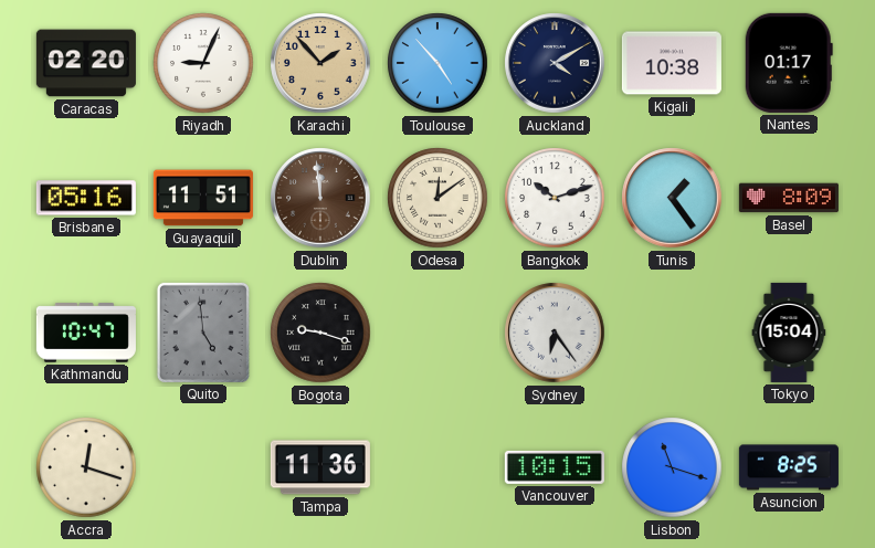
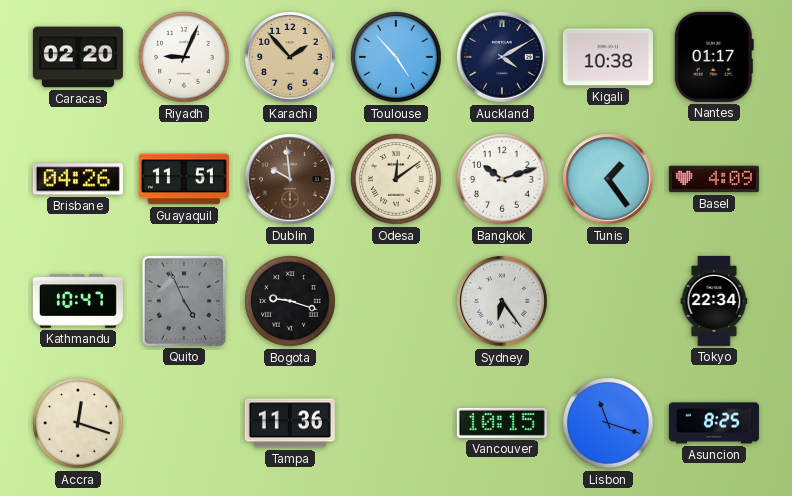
Brisbane: 05:16 -> 04:26
Dublin: 11:59 -> 9:59
Basel: 8:09 -> 4:09
Quito: 4:59 -> 4:56
Tokyo: 15:04 -> 22:34
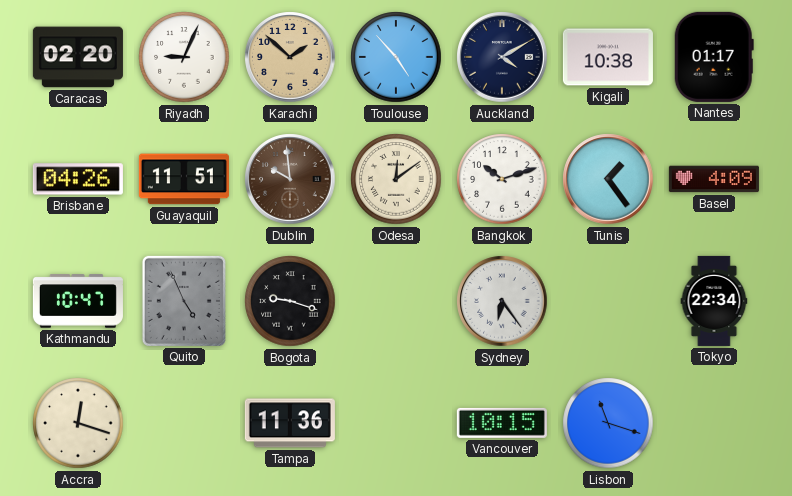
Karachi: 1:53 -> 1:52
Asuncion: 8:25 -> none
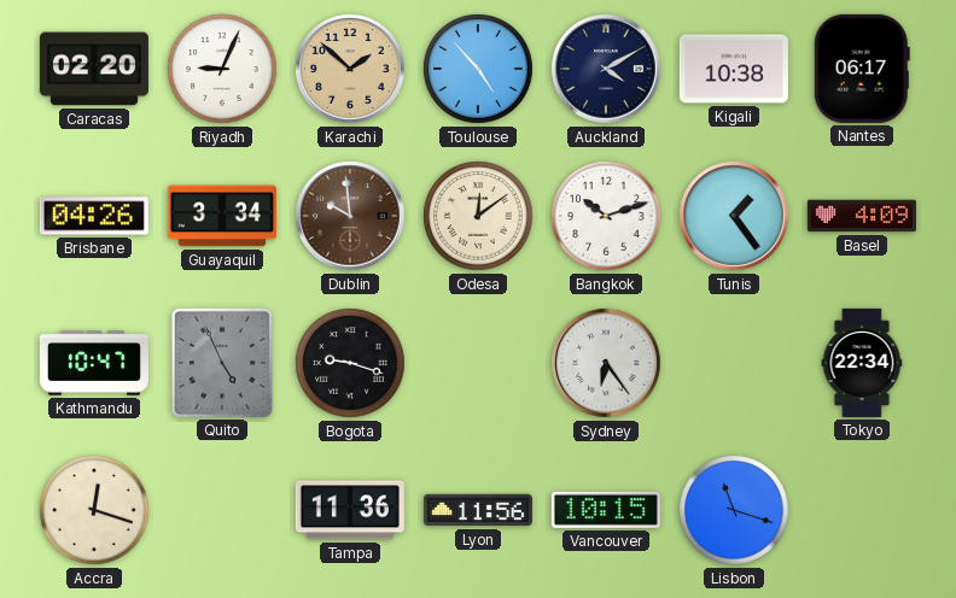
Nantes: 01:17 -> 06:17
Guayaquil: 11:51 -> 3:34
Lyon: none -> 11:56
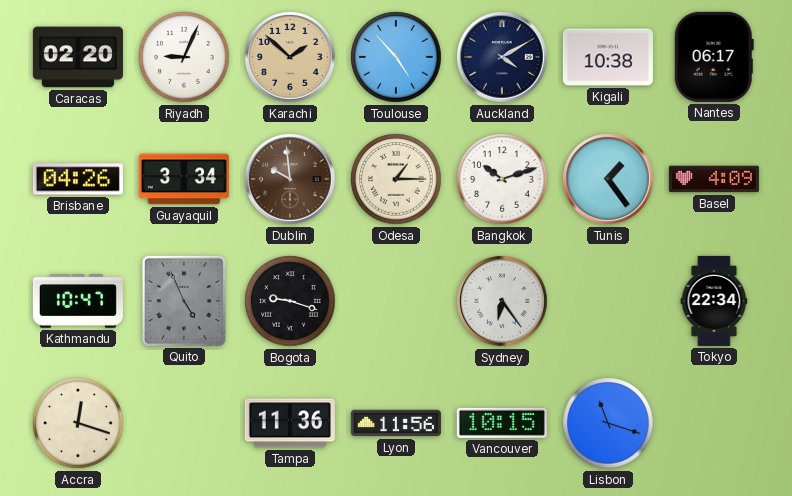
Odesa: 12:09 -> 1:15
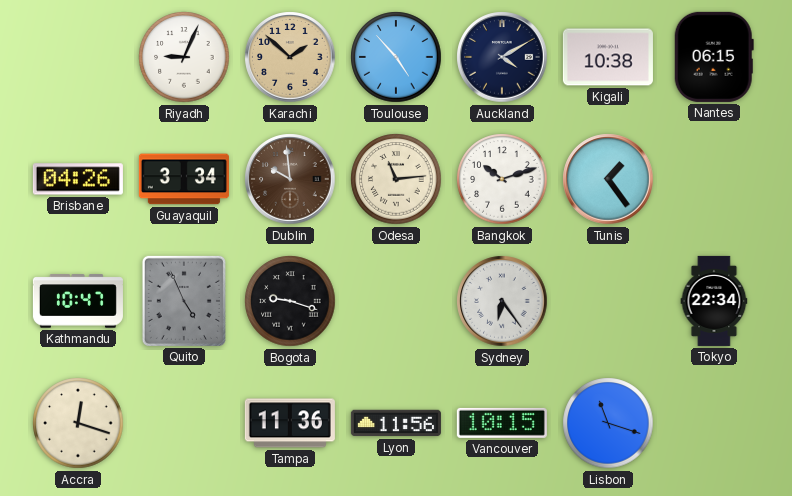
Caracas: 02:20 -> none
Nantes: 06:17 -> 06:15
Odesa: 1:15 -> 11:14
Basel: 4:09 -> none
